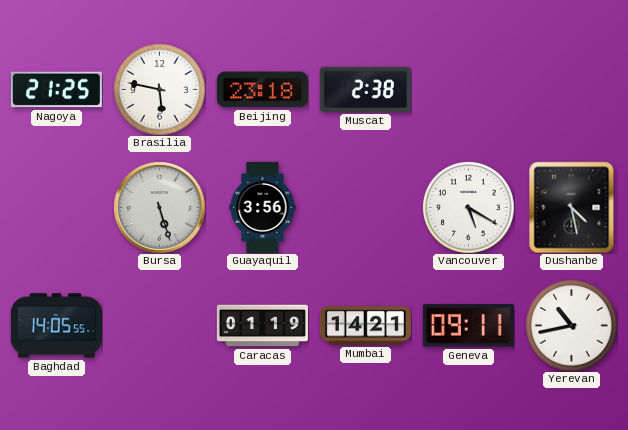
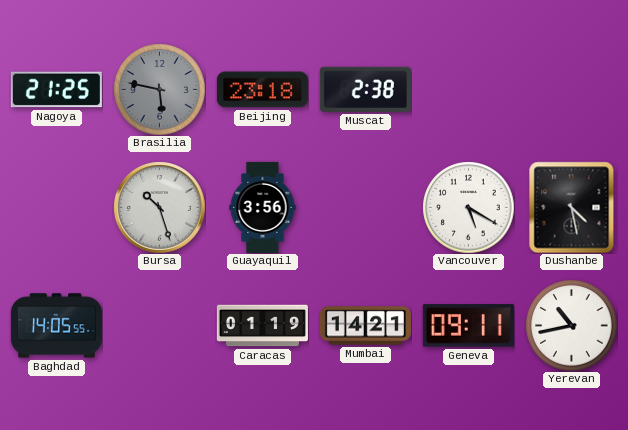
Brasilia dial: white -> grey
Bursa: 5:27 -> 10:27
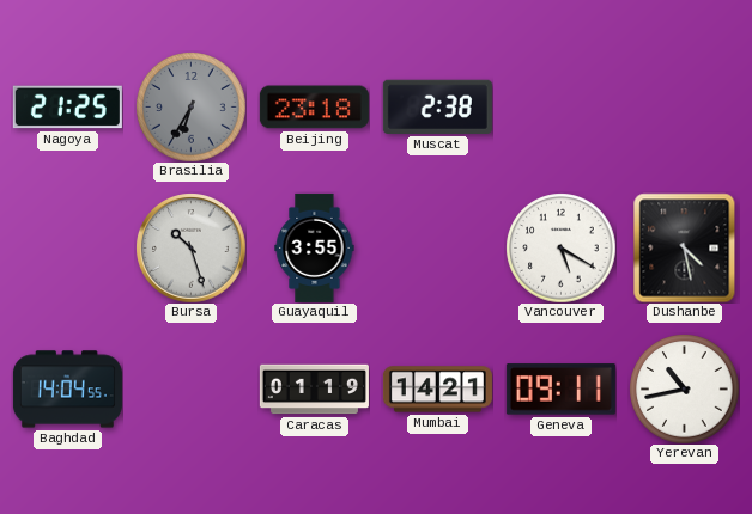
Brasilia: 5:47 -> 6:35
Guayaquil: 3:56 -> 3:55
Baghdad: 14:05 -> 14:04
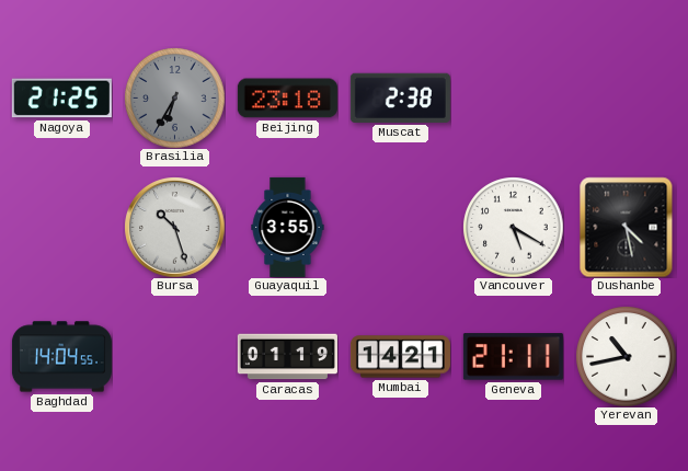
Geneva: 09:11 -> 21:11
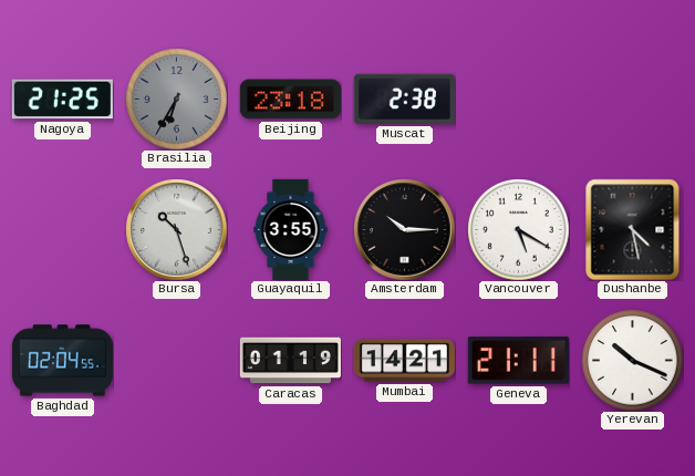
Amsterdam: none -> 10:15
Baghdad: 14:04 -> 02:04
Yerevan: 10:43 -> 10:19
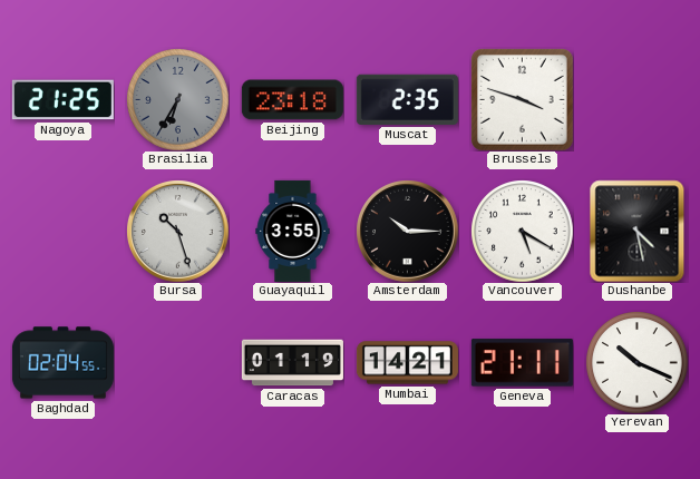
Muscat: 2:38 -> 2:35
Brussels: none -> 3:48
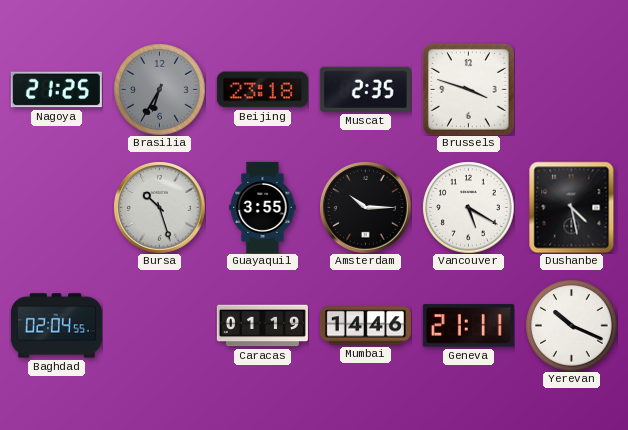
Mumbai: 14:21 -> 14:46
